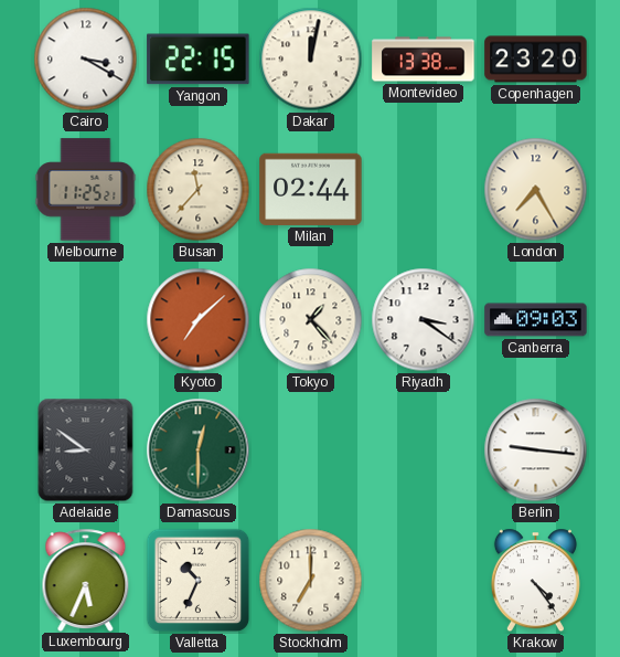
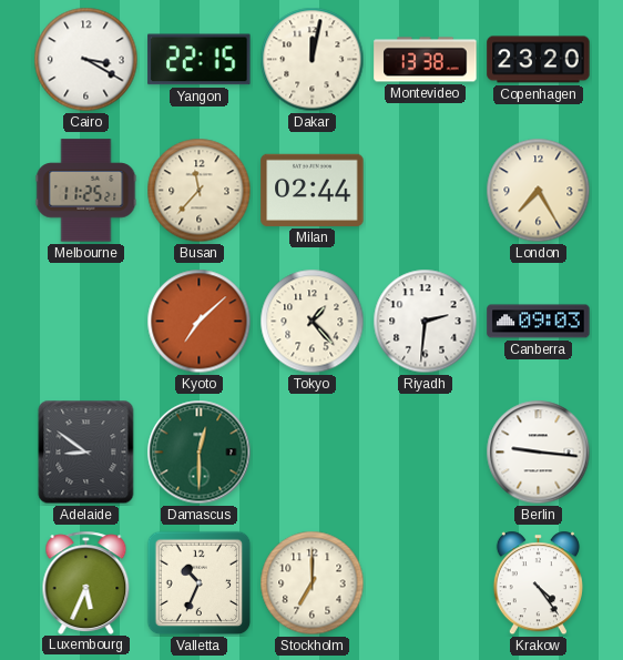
Riyadh: 3:21 -> 2:31
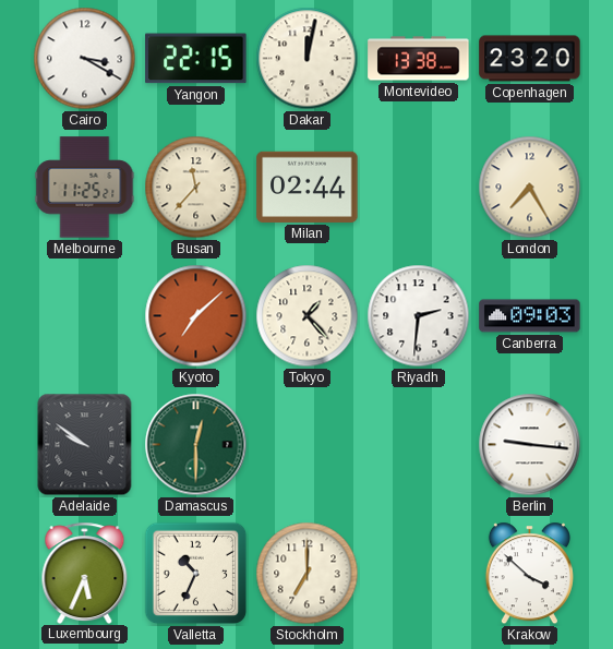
Adelaide: 8:51 -> 9:51
Krakow: 4:24 -> 3:52
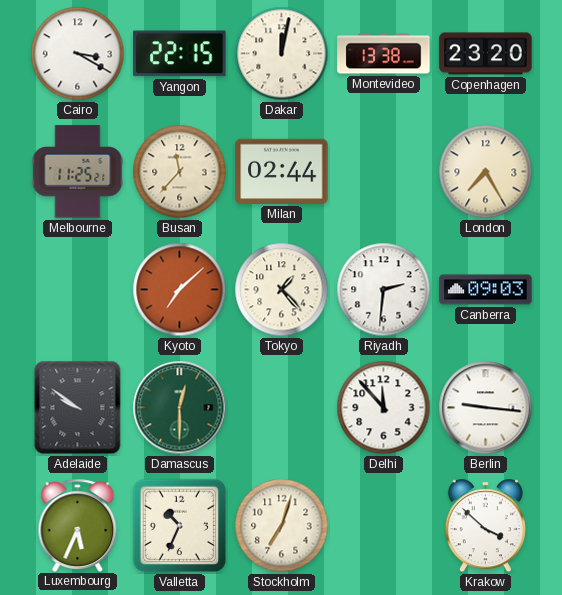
Delhi: none -> 11:53
Stockholm: 7:00 -> 7:03
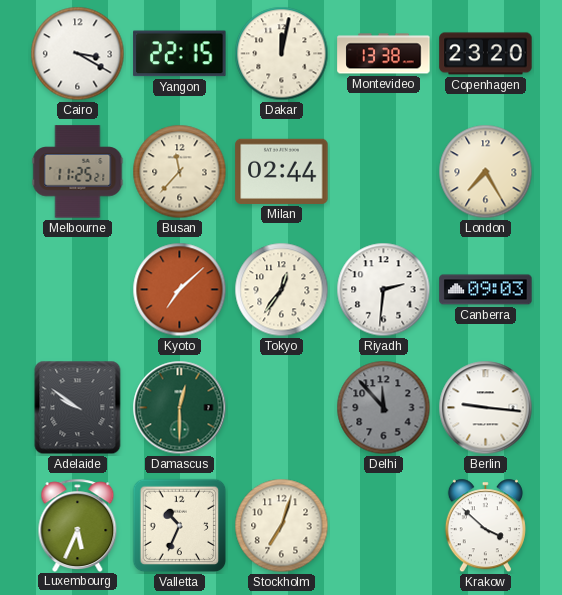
Tokyo: 1:23 -> 12:36
Delhi dial: white -> grey
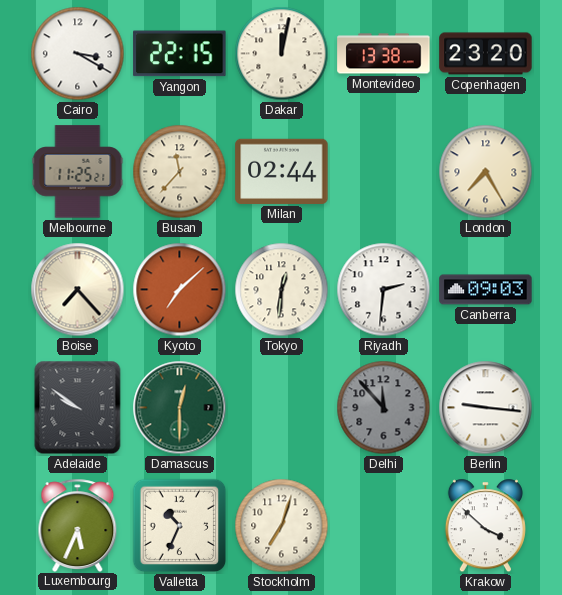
Boise: none -> 7:23
Tokyo: 12:36 -> 12:31
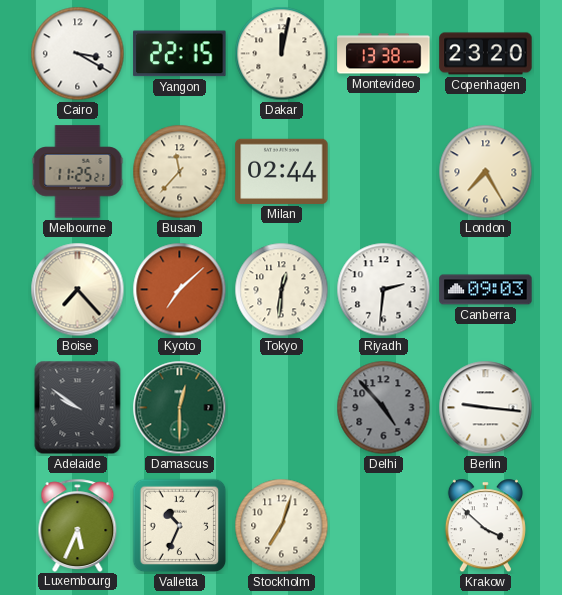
Delhi: 11:53 -> 4:53
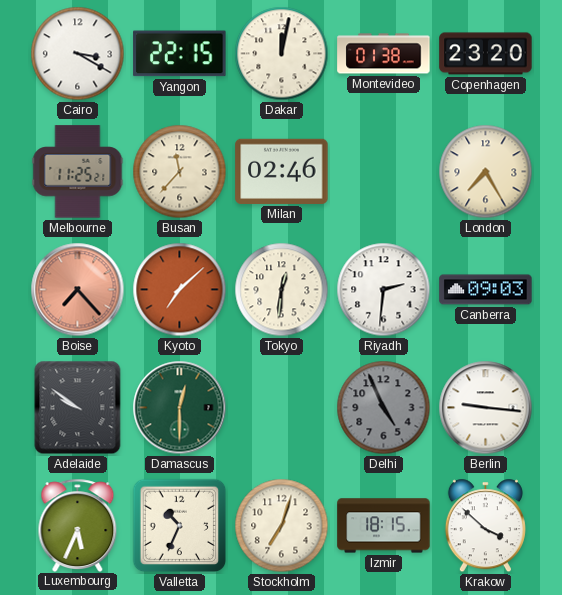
Montevideo: 13:38 -> 01:38
Milan: 02:44 -> 02:46
Boise dial: cream -> salmon
Delhi: 4:53 -> 4:56
Izmir: none -> 18:15
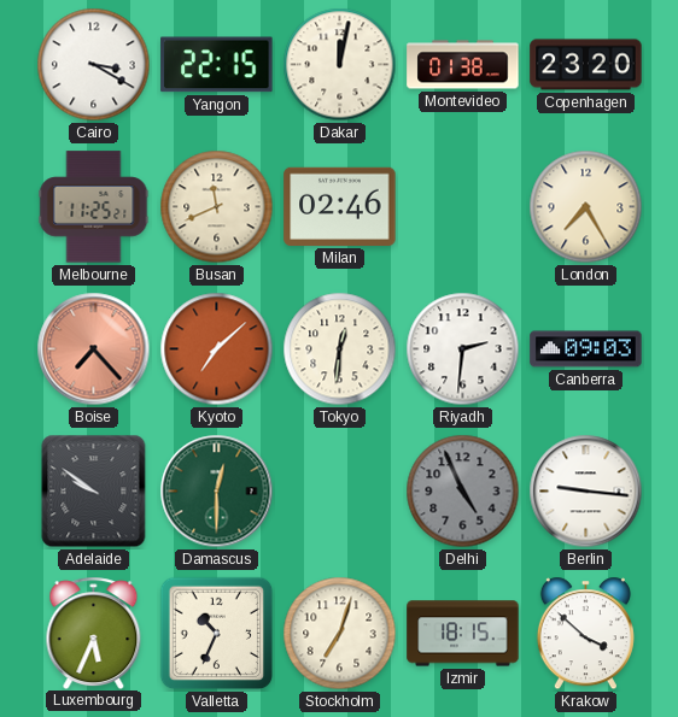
Busan: 11:37 -> 11:41
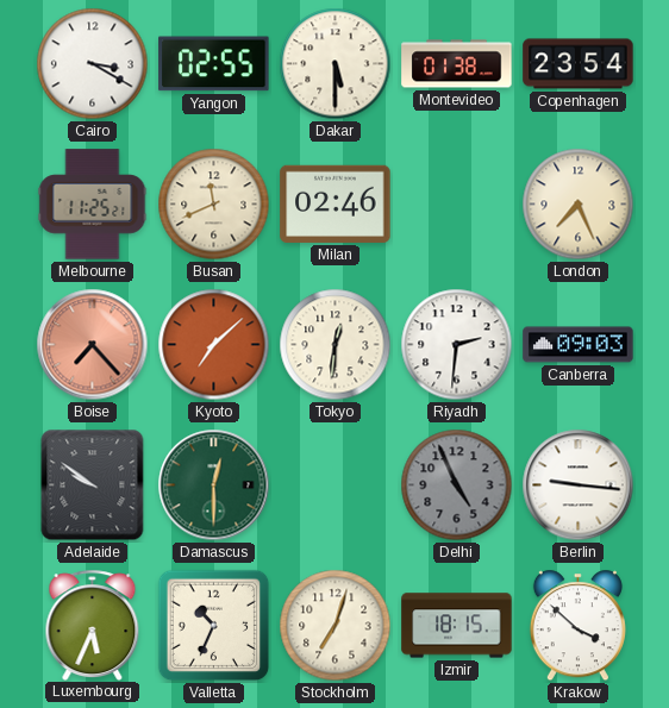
Yangon: 22:15 -> 02:55
Dakar: 12:02 -> 5:30
Copenhagen: 23:20 -> 23:54
London: 7:25 -> 7:26
